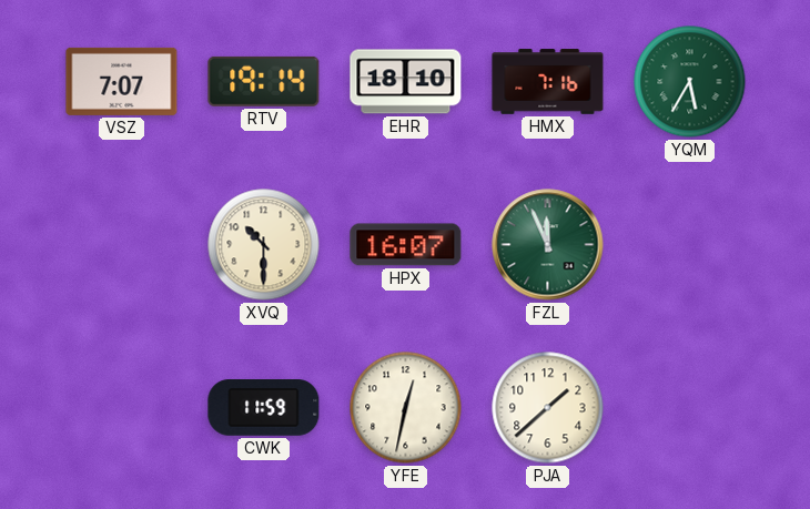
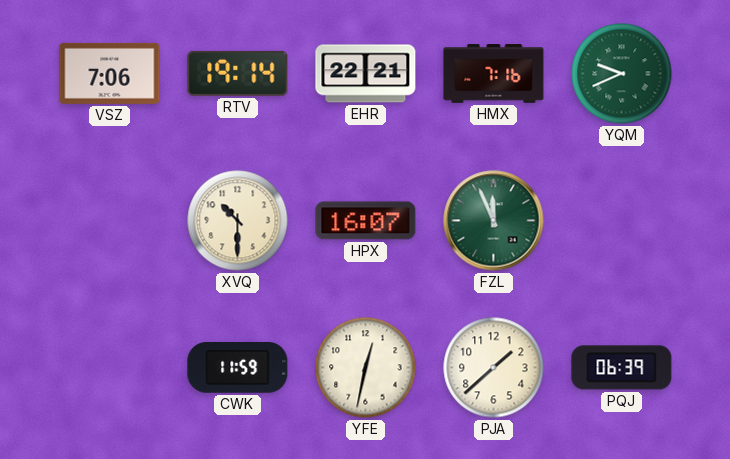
VSZ: 7:07 -> 7:06
EHR: 18:10 -> 22:21
YQM: 5:35 -> 9:41
PQJ: none -> 06:39
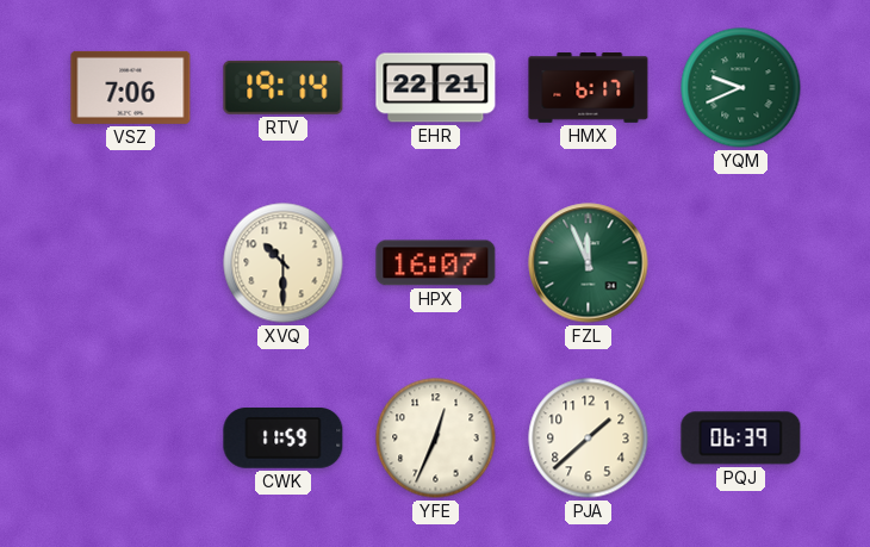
HMX: 7:16 -> 6:17
YFE: 12:32 -> 12:34
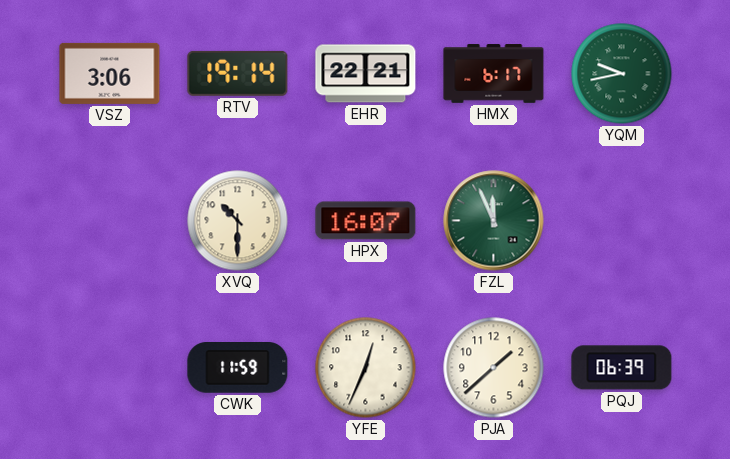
VSZ: 7:06 -> 3:06
YQM: 9:41 -> 9:43
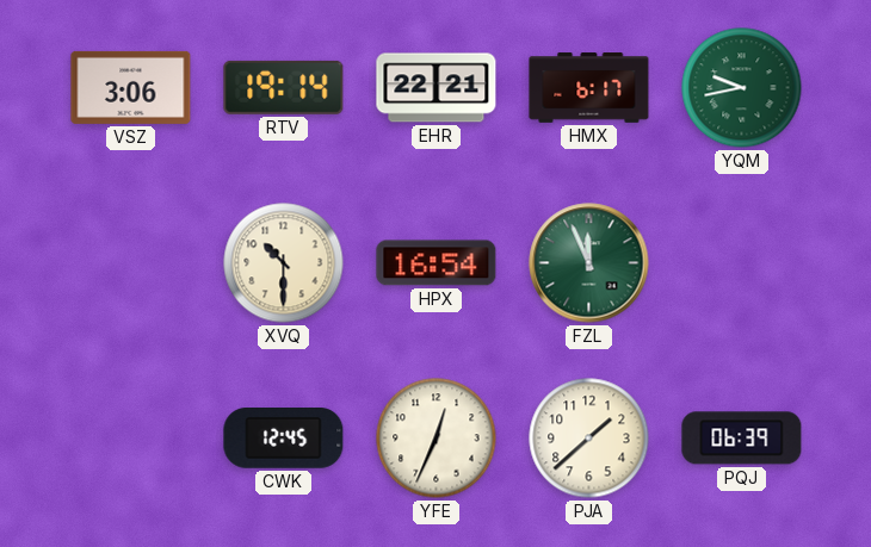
HPX: 16:07 -> 16:54
CWK: 11:59 -> 12:45
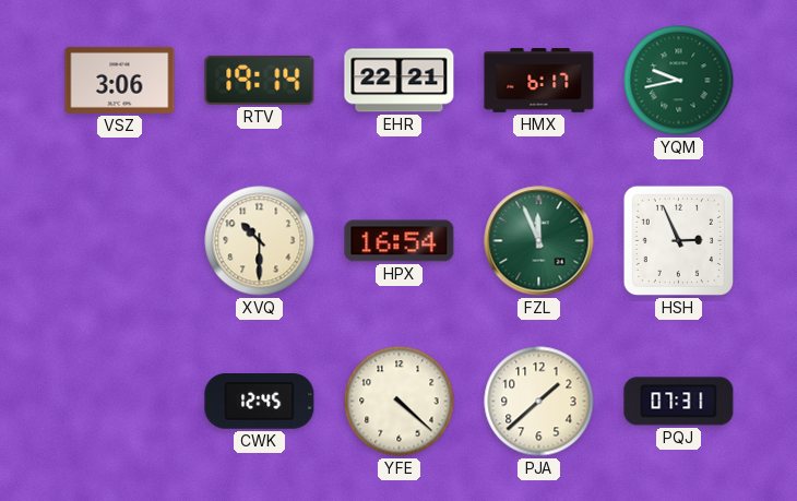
HSH: none -> 2:56
YFE: 12:34 -> 4:22
PQJ: 06:39 -> 07:31
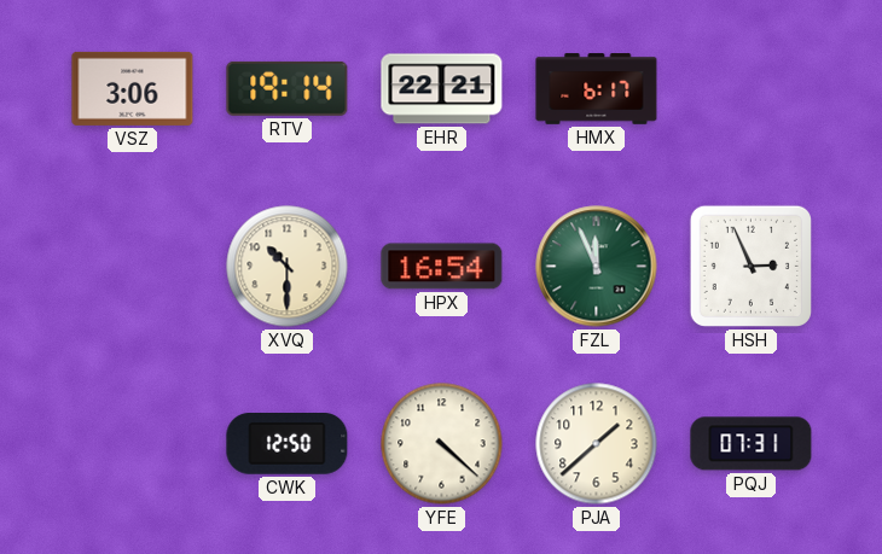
YQM: 9:43 -> none
CWK: 12:45 -> 12:50
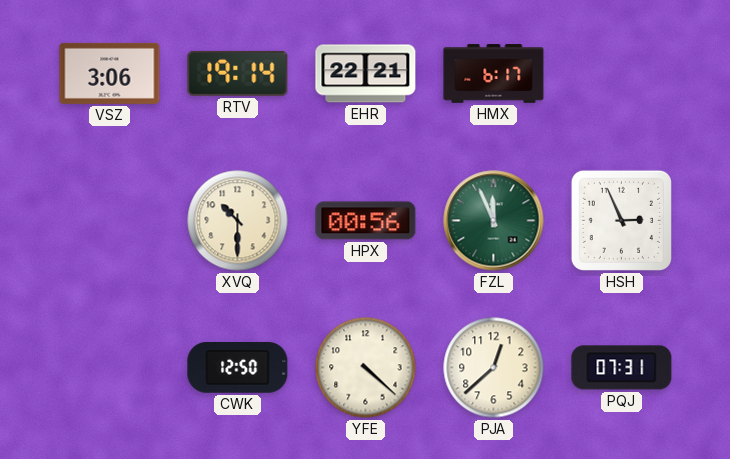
HPX: 16:54 -> 00:56
PJA: 1:38 -> 12:38
